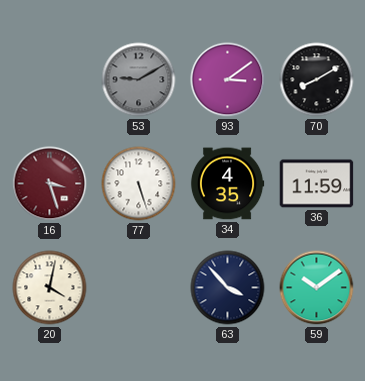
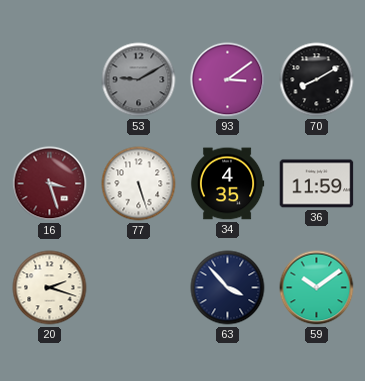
20: 4:02 -> 2:18
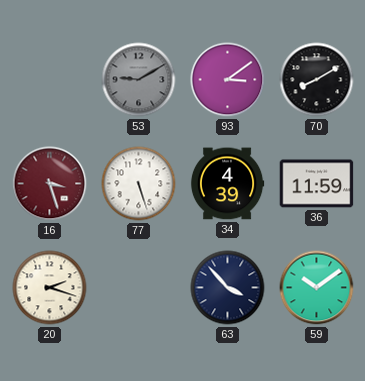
34: 4:35 -> 4:39
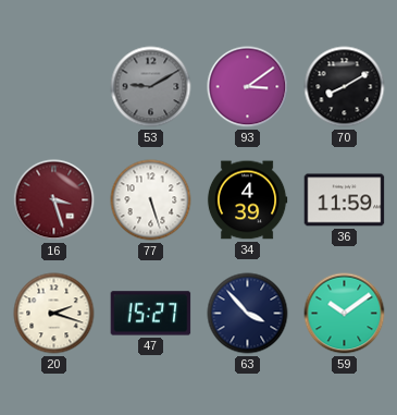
47: none -> 15:27
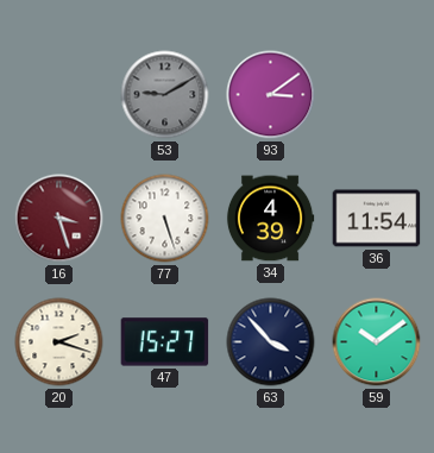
70: 8:10 -> none
36: 11:59 -> 11:54
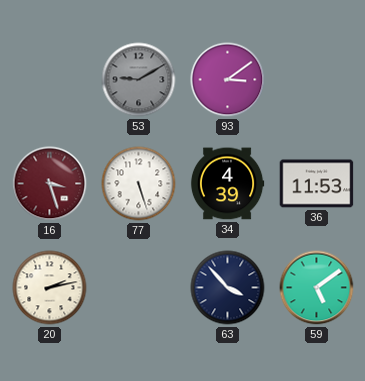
36: 11:54 -> 11:53
20: 2:18 -> 2:13
47: 15:27 -> none
59: 10:09 -> 5:09
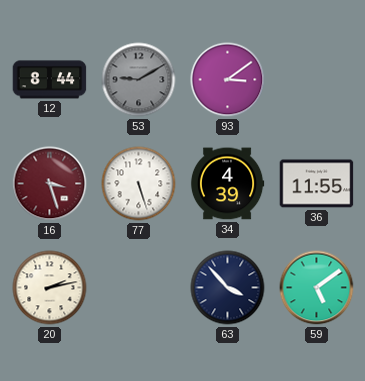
12: none -> 8:44
36: 11:53 -> 11:55
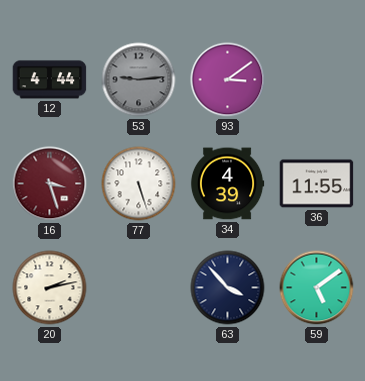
12: 8:44 -> 4:44
53: 9:10 -> 9:14
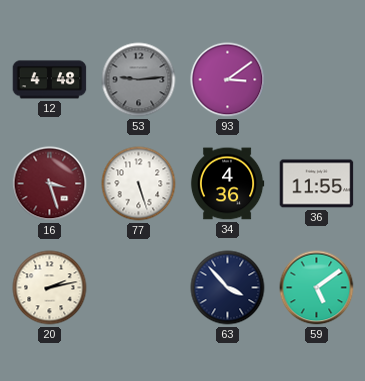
12: 4:44 -> 4:48
34: 4:39 -> 4:36
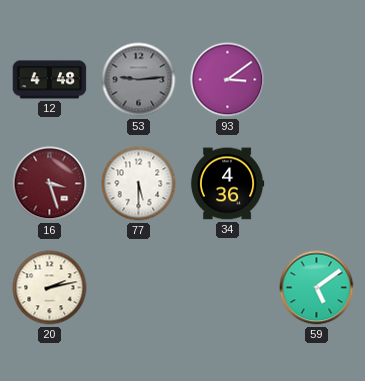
77: 5:27 -> 5:30
36: 11:55 -> none
63: 3:53 -> none
